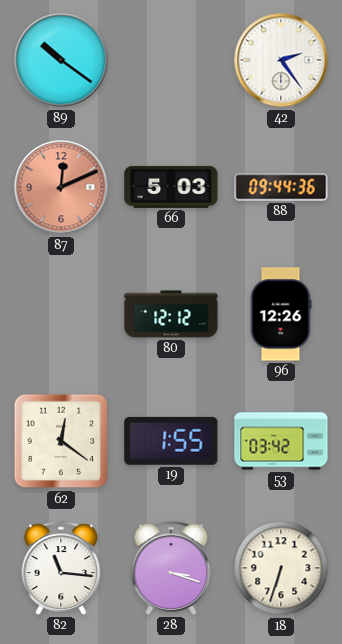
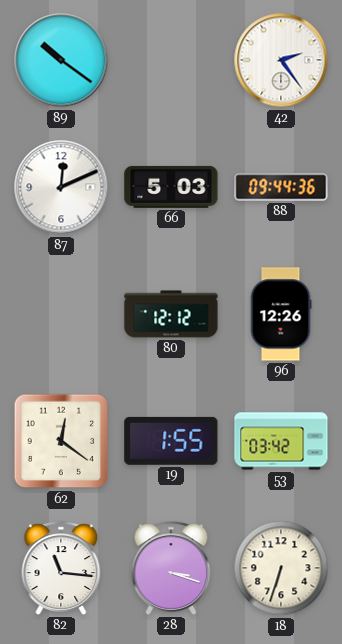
87 dial: salmon -> white
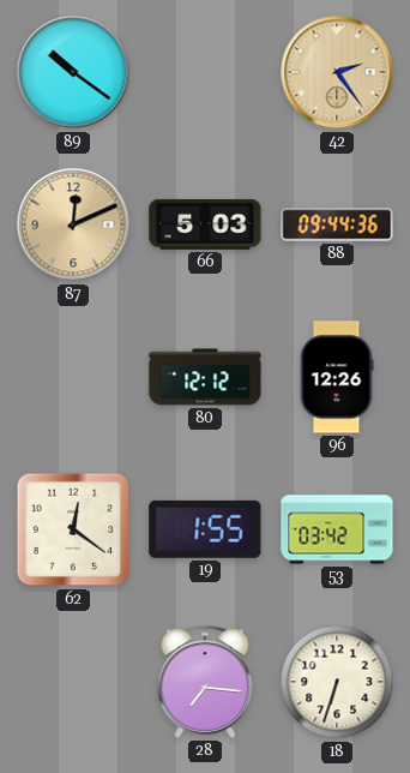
42 dial: white -> champagne
87 dial: white -> champagne
82: 11:16 -> none
28: 3:18 -> 7:16
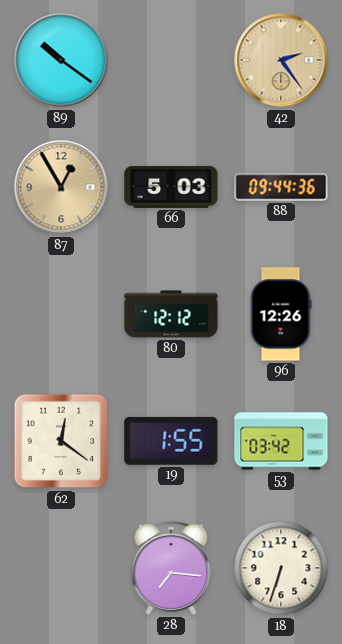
87: 12:11 -> 12:55
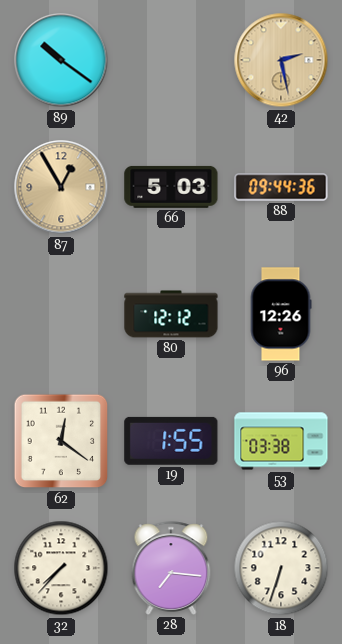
42: 2:24 -> 2:28
53: 03:42 -> 03:38
32: none -> 7:37
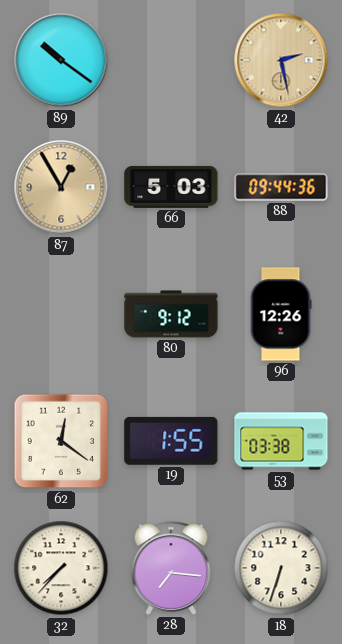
80: 12:12 -> 9:12
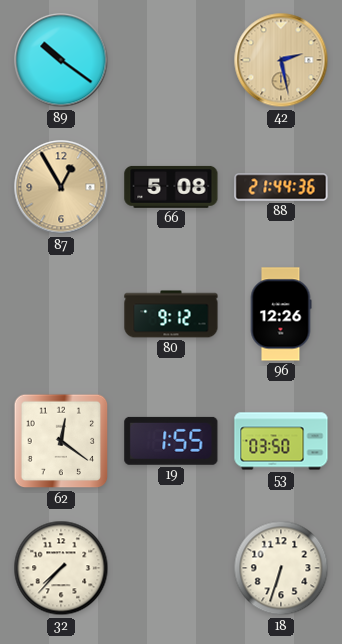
66: 5:03 -> 5:08
88: 09:44 -> 21:44
53: 03:38 -> 03:50
28: 7:16 -> none
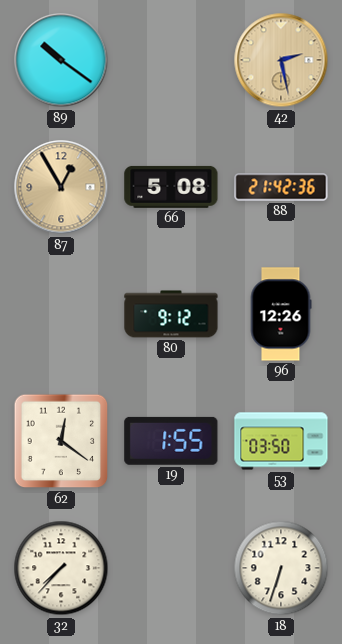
88: 21:44 -> 21:42
